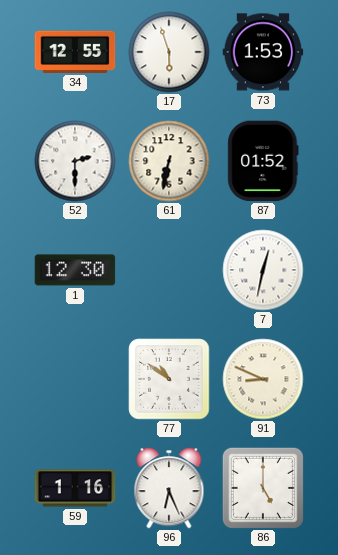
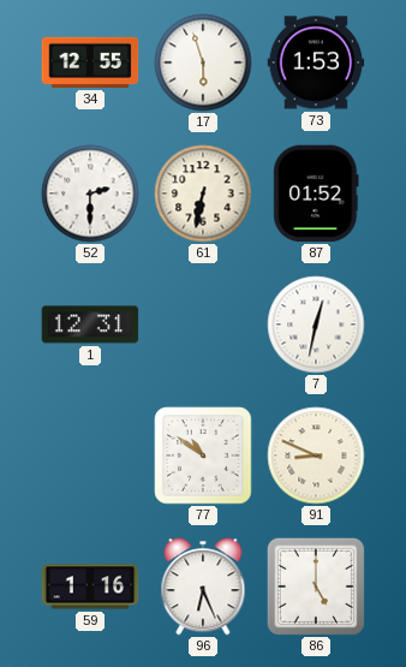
1: 12:30 -> 12:31
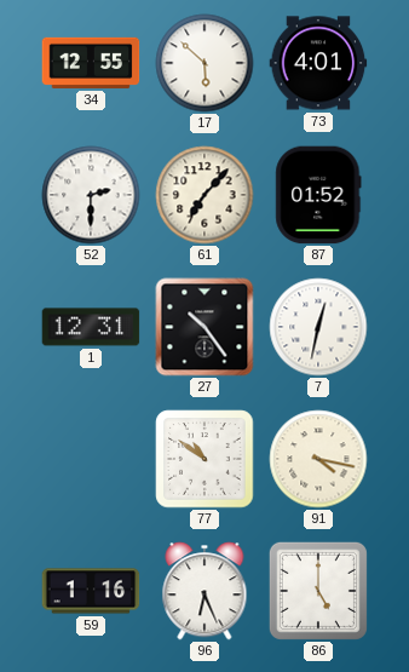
17: 5:57 -> 5:52
73: 1:53 -> 4:01
61: 6:32 -> 7:07
27: none -> 10:24
91: 8:49 -> 4:17
